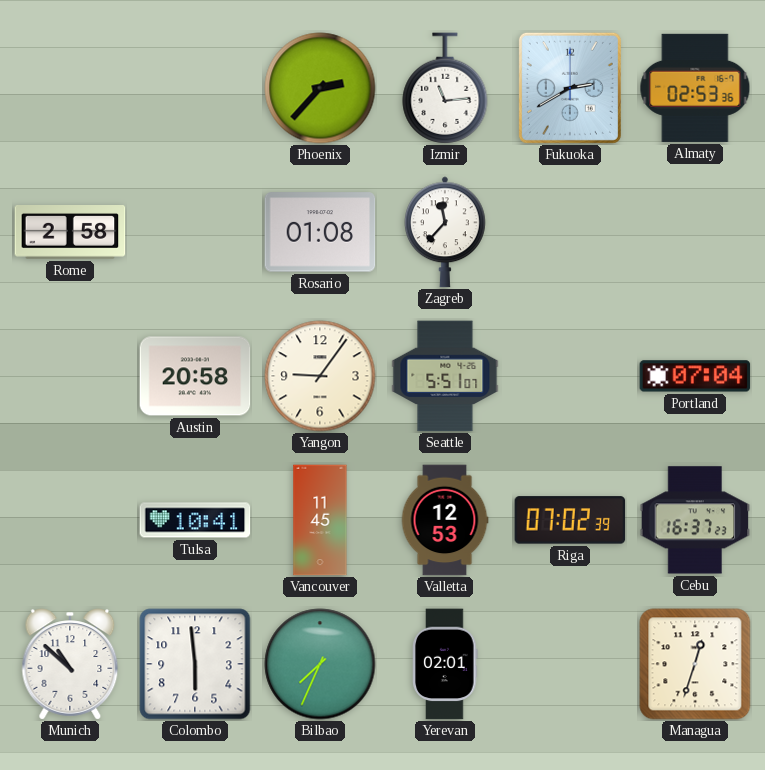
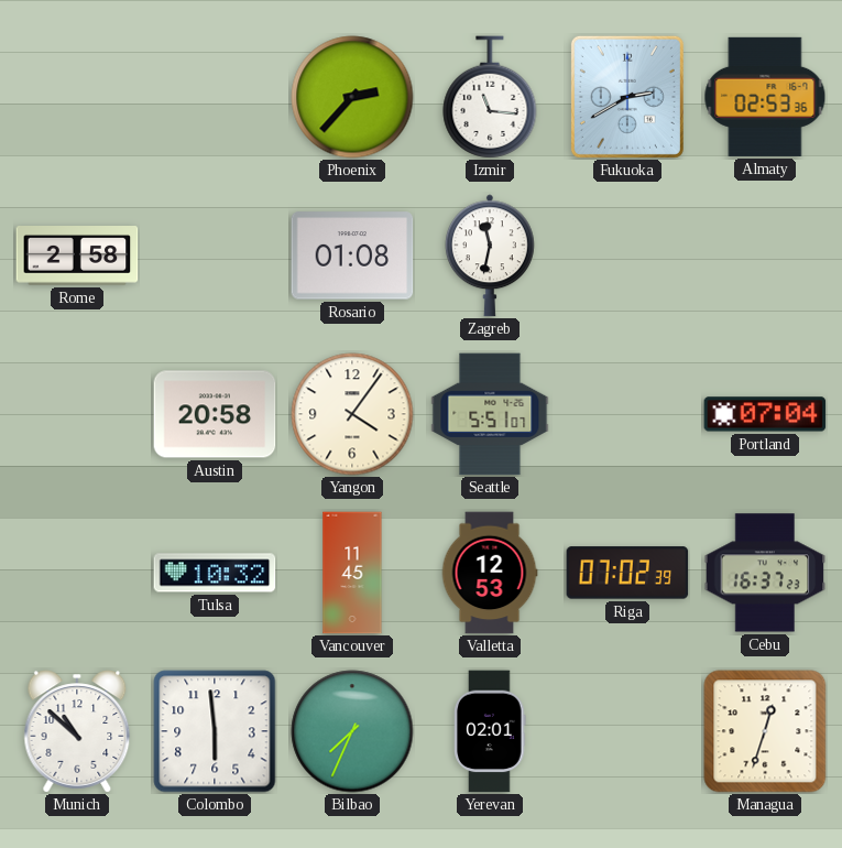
Izmir: 11:14 -> 11:16
Zagreb: 11:37 -> 11:32
Yangon: 9:06 -> 4:06
Tulsa: 10:41 -> 10:32
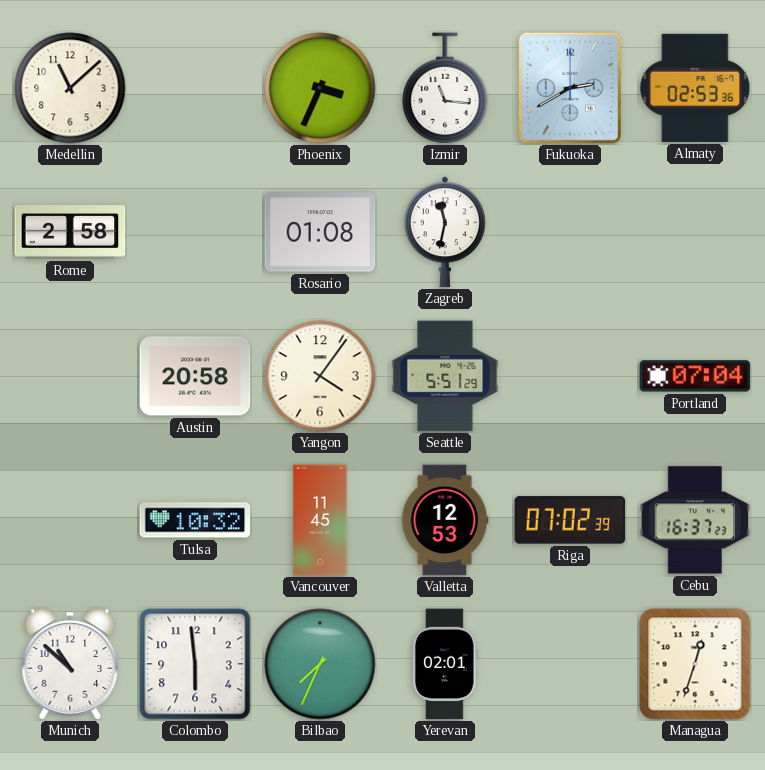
Medellin: none -> 11:08
Phoenix: 2:37 -> 3:34
Seattle: 5:51:07 -> 5:51:29
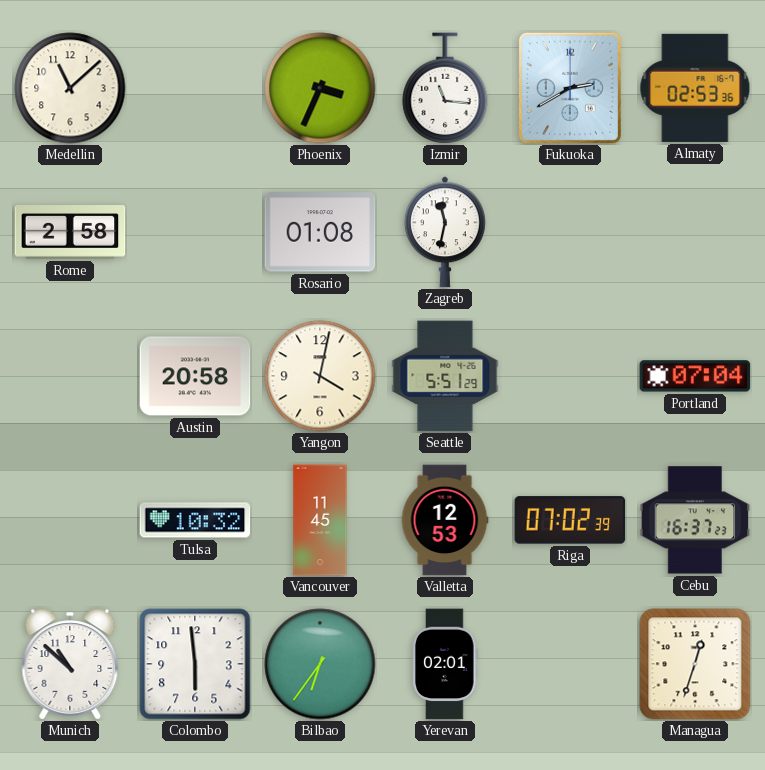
Yangon: 4:06 -> 4:02
Bilbao: 7:34 -> 6:36
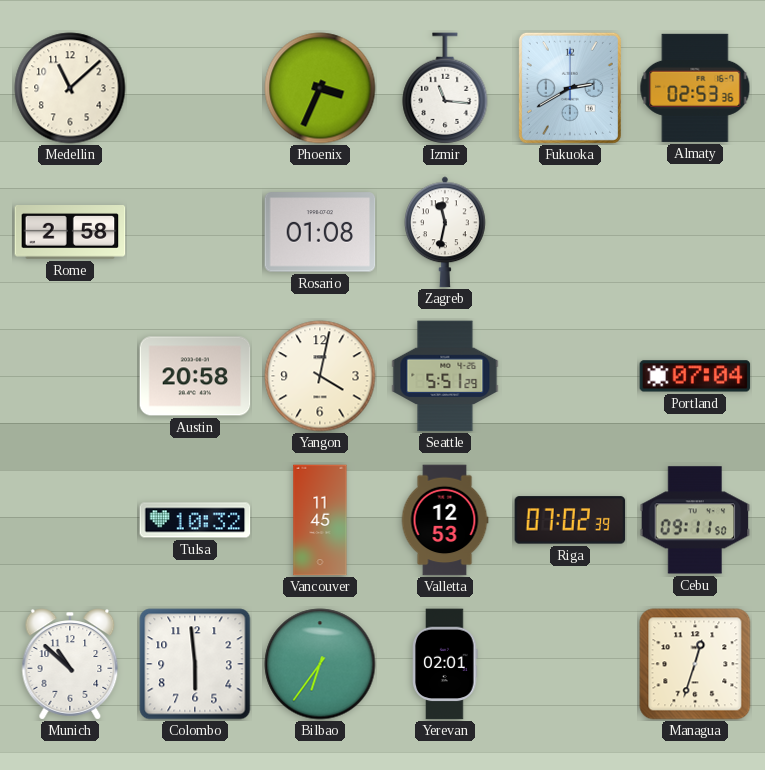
Cebu: 16:37 -> 09:11
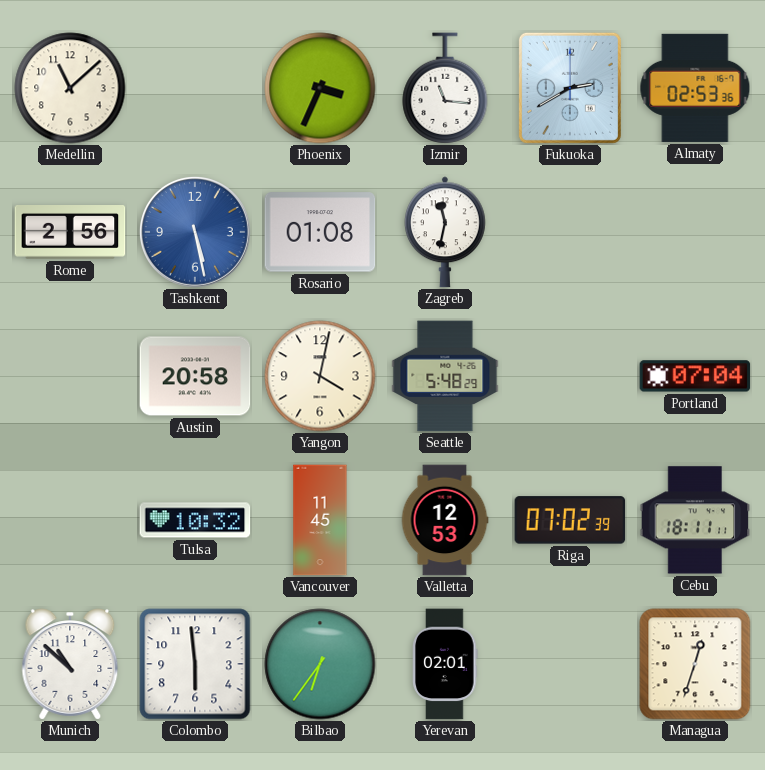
Rome: 2:58 -> 2:56
Tashkent: none -> 5:28
Seattle: 5:51 -> 5:48
Cebu: 09:11 -> 18:11
